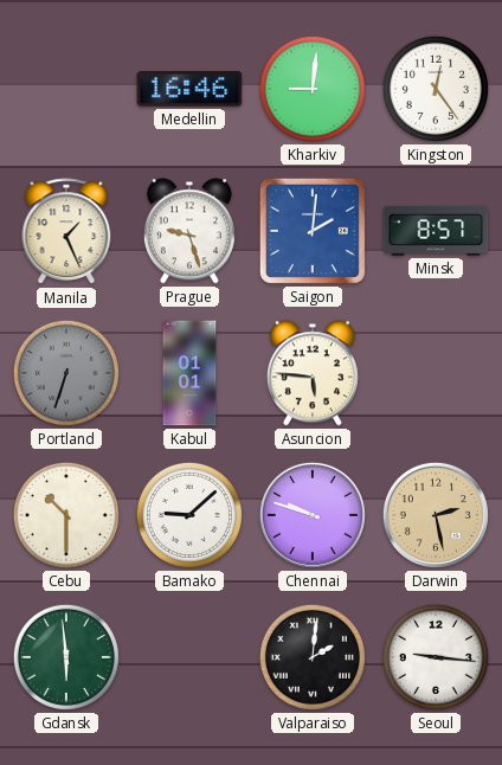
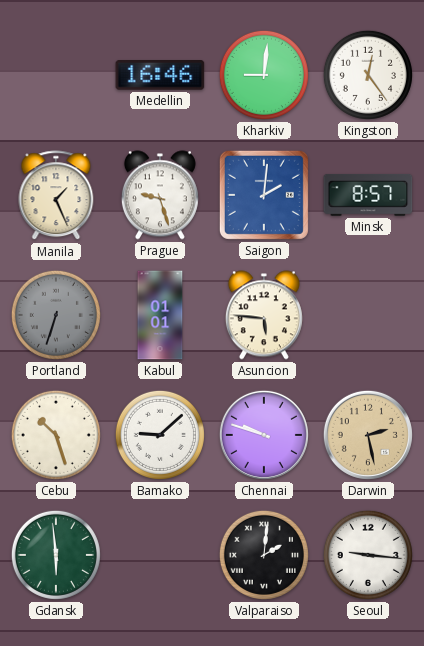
Cebu: 10:30 -> 10:27
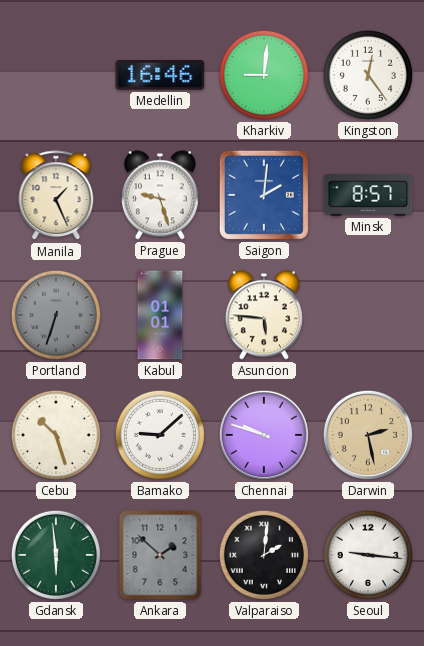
Ankara: none -> 1:52
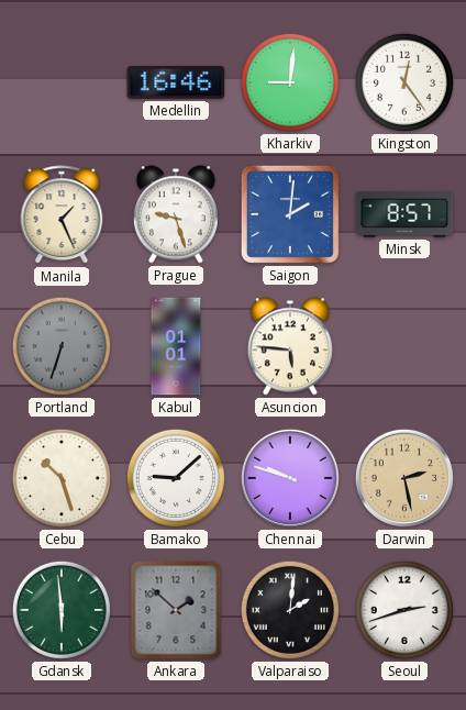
Seoul: 9:16 -> 2:42
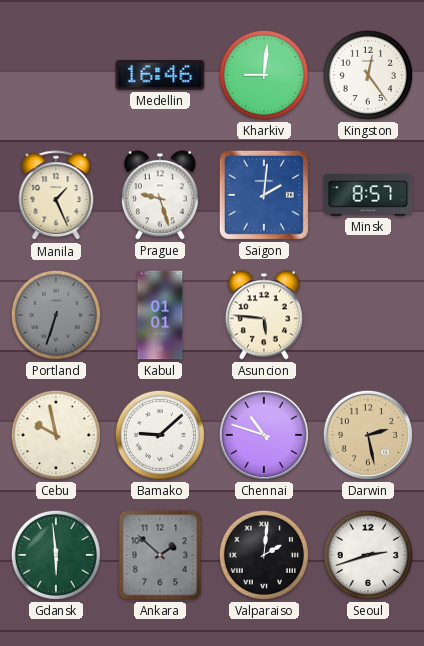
Cebu: 10:27 -> 9:58
Chennai: 9:48 -> 10:48
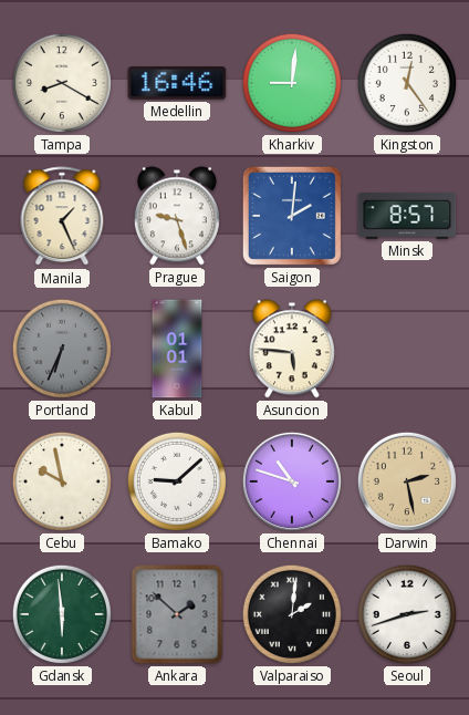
Tampa: none -> 8:20
Portland: 6:33 -> 6:34
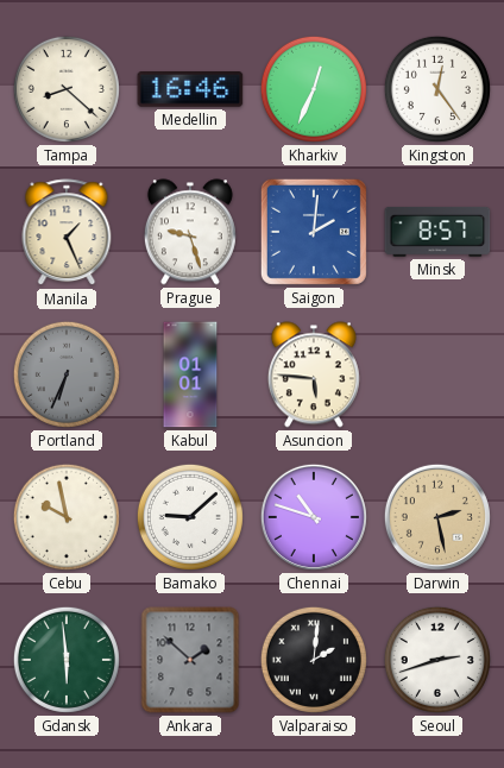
Tampa: 8:20 -> 8:22
Kharkiv: 9:01 -> 12:34
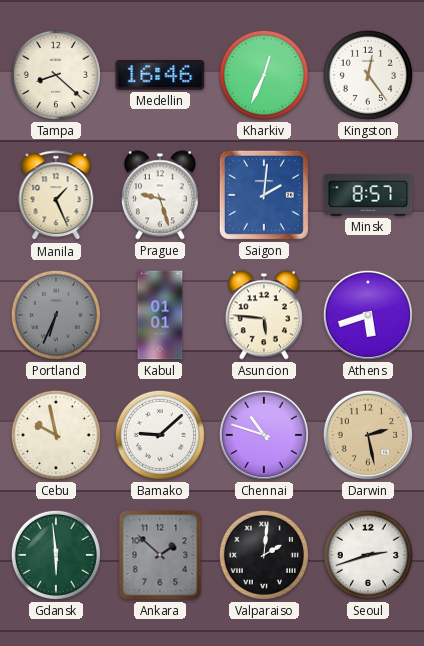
Athens: none -> 5:42
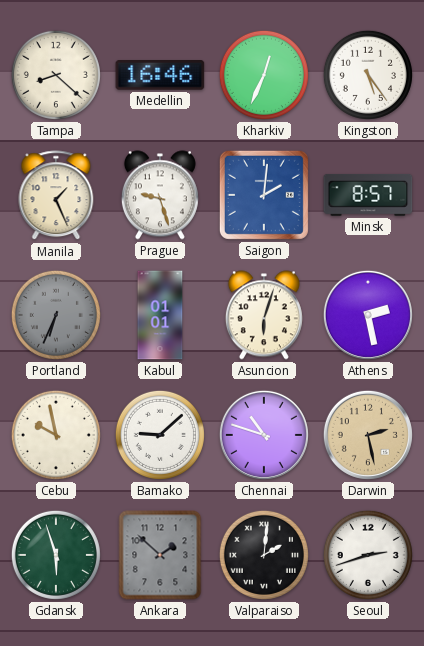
Kingston: 12:24 -> 5:24
Asuncion: 5:46 -> 6:03
Athens: 5:42 -> 2:28
Gdansk: 5:59 -> 5:57
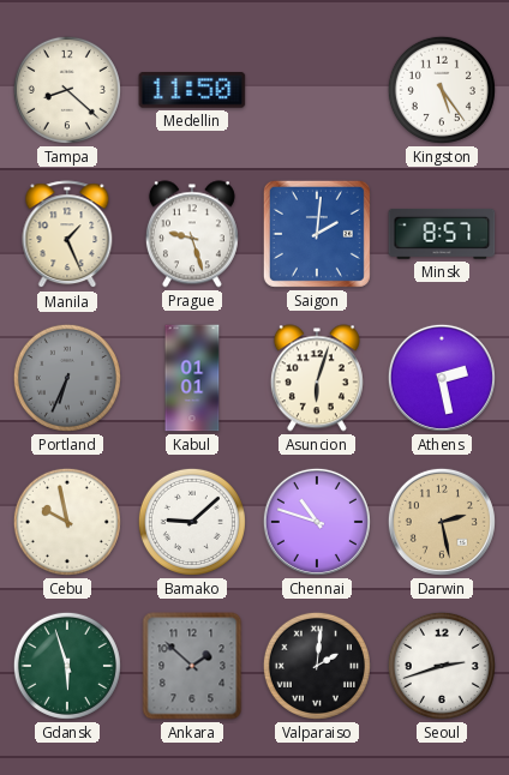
Medellin: 16:46 -> 11:50
Kharkiv: 12:34 -> none
